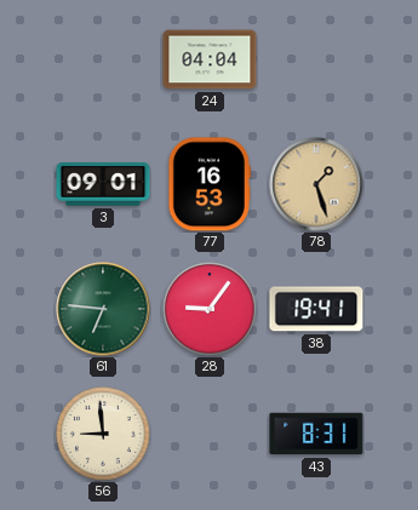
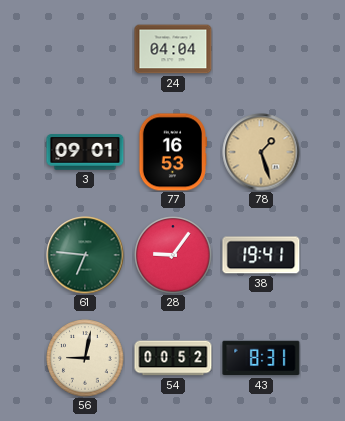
56: 8:59 -> 9:02
54: none -> 00:52
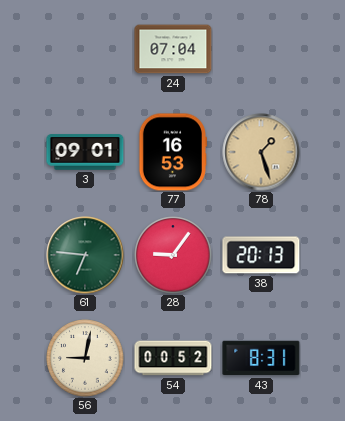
24: 04:04 -> 07:04
38: 19:41 -> 20:13
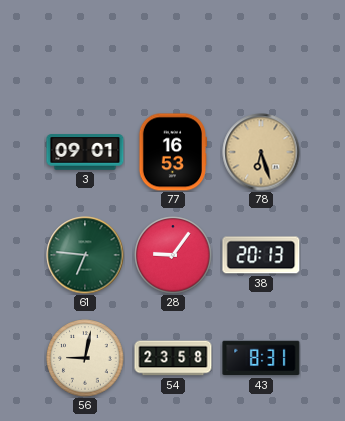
24: 07:04 -> none
78: 1:27 -> 6:27
54: 00:52 -> 23:58
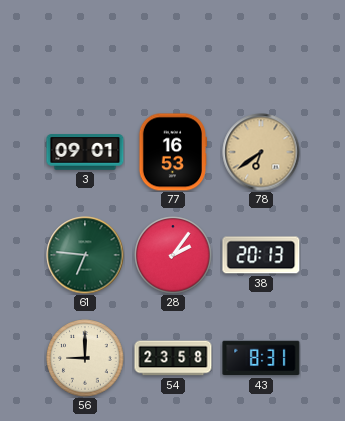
78: 6:27 -> 6:39
28: 9:06 -> 2:06
56: 9:02 -> 9:00
